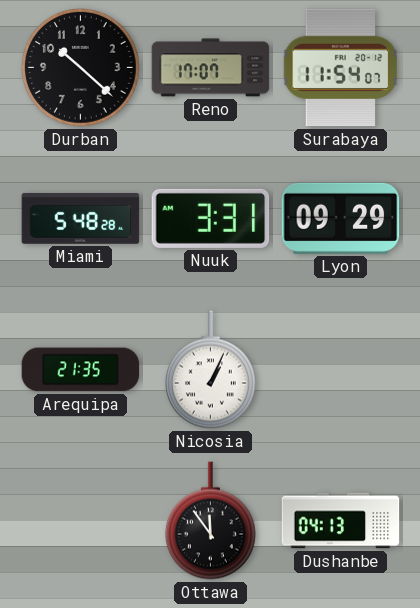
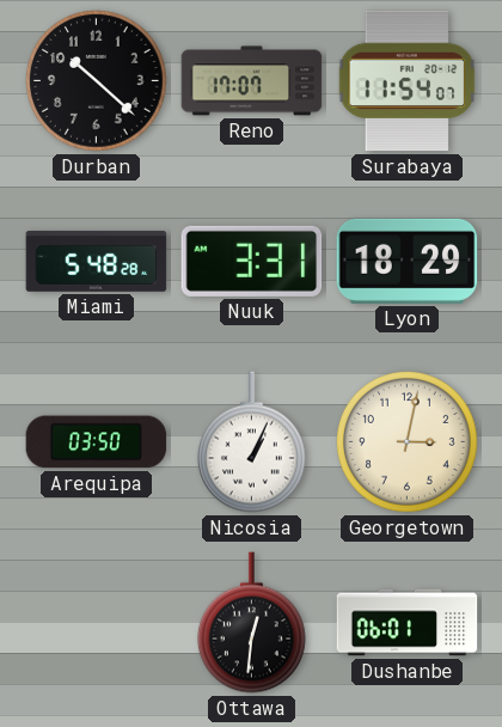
Lyon: 09:29 -> 18:29
Arequipa: 21:35 -> 03:50
Georgetown: none -> 3:02
Ottawa: 11:54 -> 12:31
Dushanbe: 04:13 -> 06:01
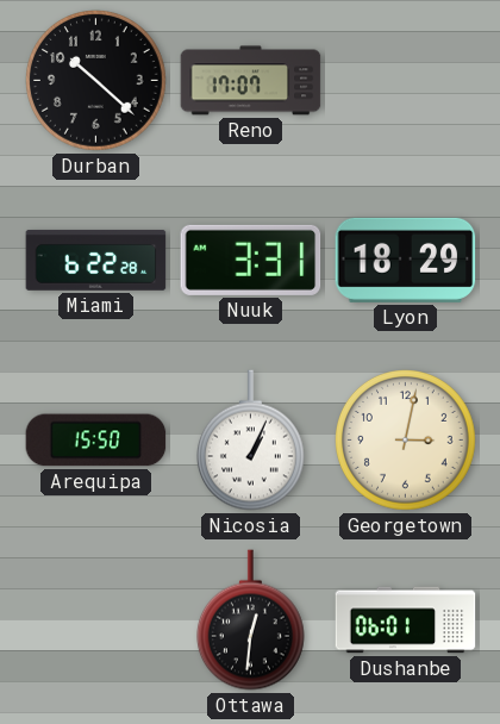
Surabaya: 11:54 -> none
Miami: 5:48 -> 6:22
Arequipa: 03:50 -> 15:50
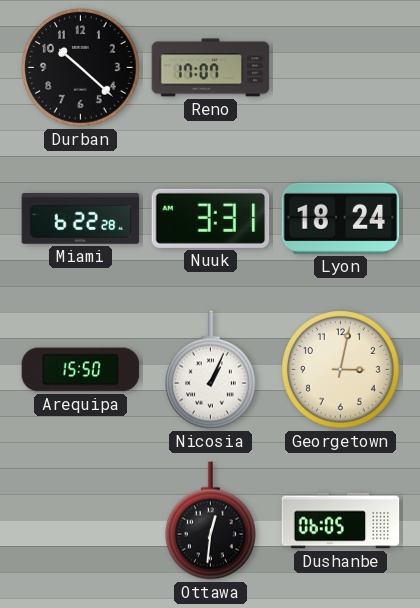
Lyon: 18:29 -> 18:24
Dushanbe: 06:01 -> 06:05
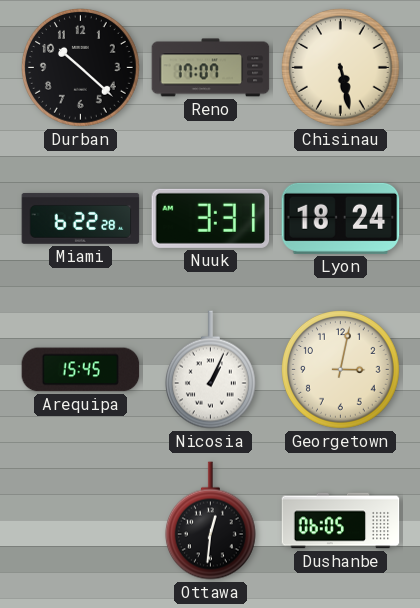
Chisinau: none -> 5:28
Arequipa: 15:50 -> 15:45
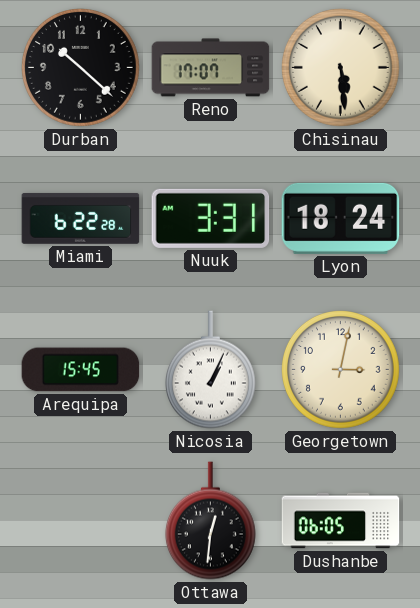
Chisinau: 5:28 -> 5:29
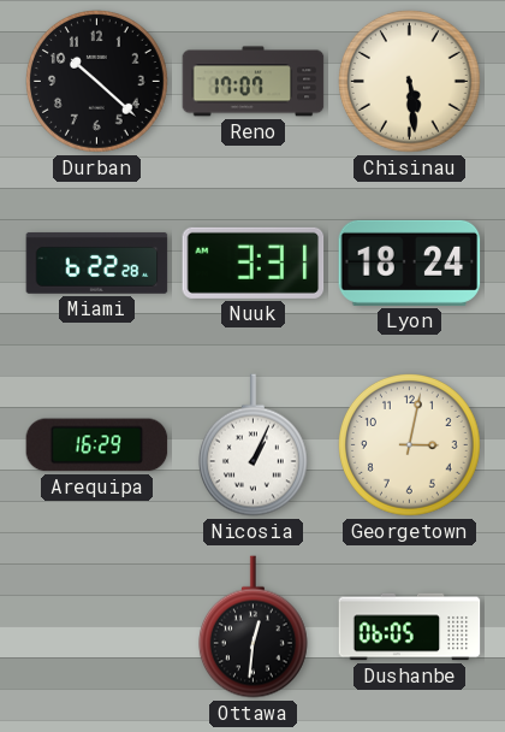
Arequipa: 15:45 -> 16:29
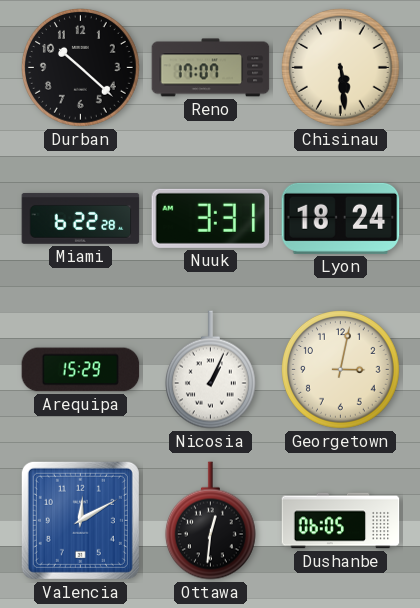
Arequipa: 16:29 -> 15:29
Valencia: none -> 12:10
